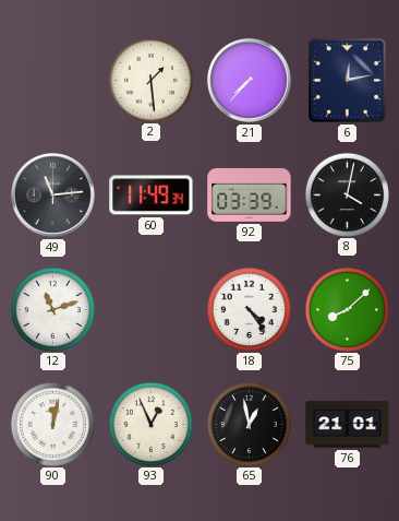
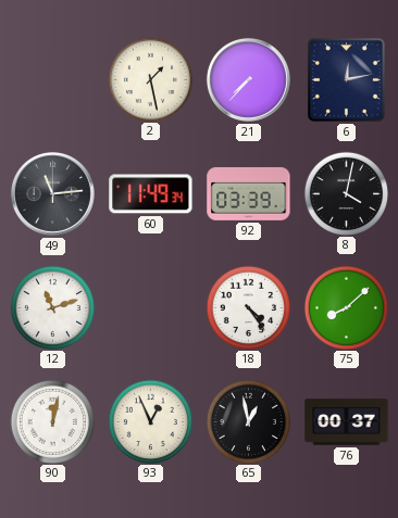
2: 1:29 -> 1:28
76: 21:01 -> 00:37
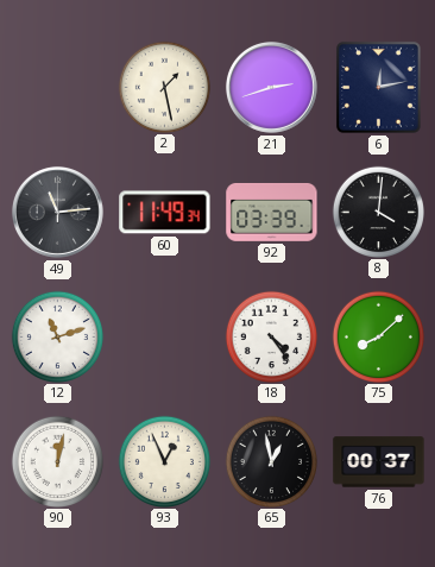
21: 7:37 -> 2:42
8: 4:02 -> 4:01
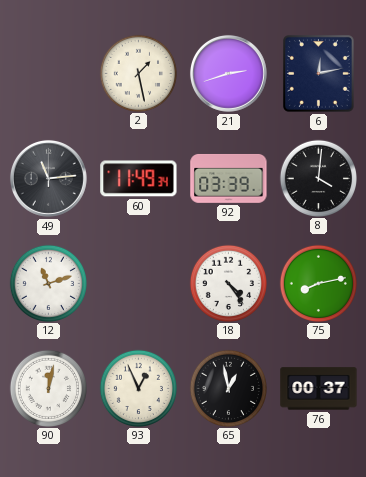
75: 8:08 -> 8:13
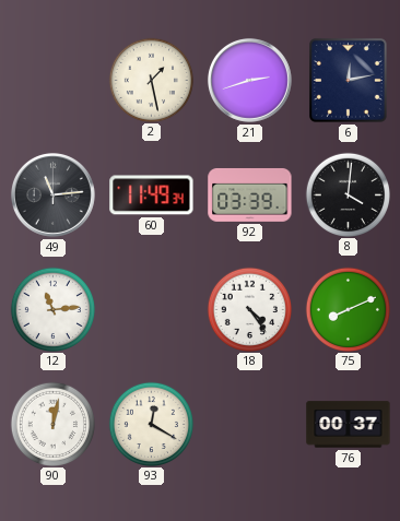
12: 11:12 -> 11:14
75: 8:13 -> 8:11
93: 12:56 -> 12:20
65: 12:58 -> none
